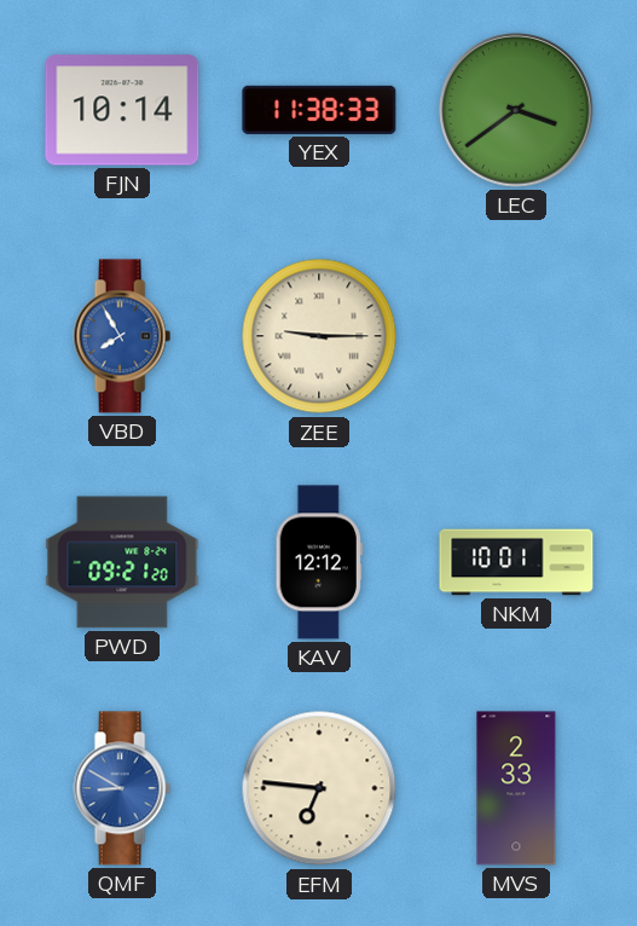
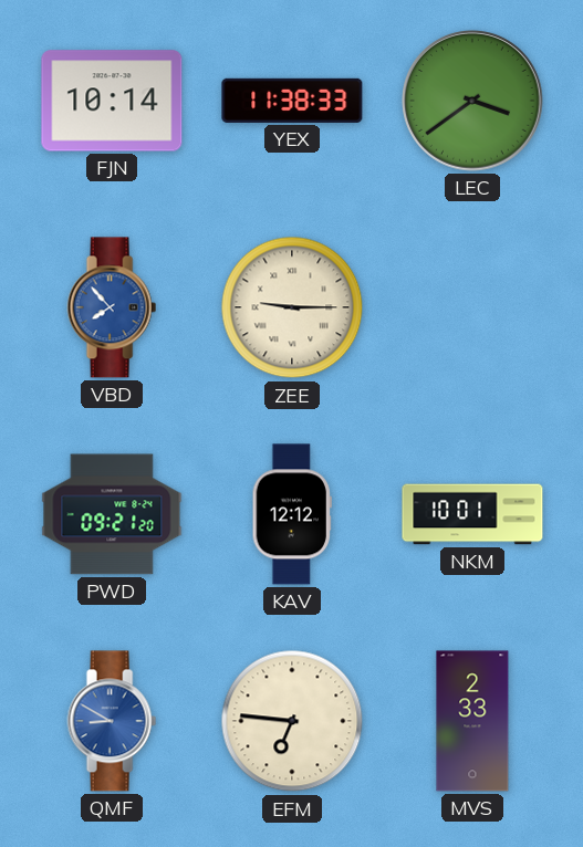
VBD: 7:55 -> 7:53
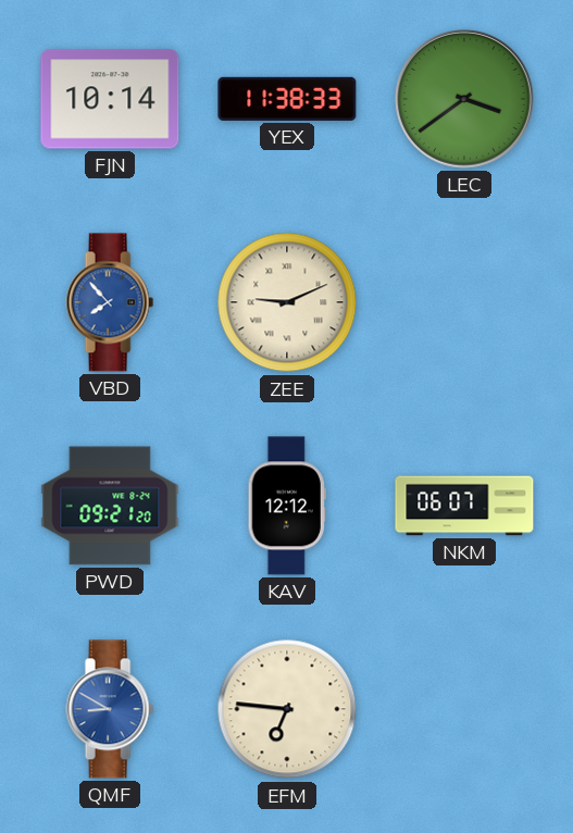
ZEE: 9:15 -> 9:11
NKM: 10:01 -> 06:07
MVS: 2:33 -> none
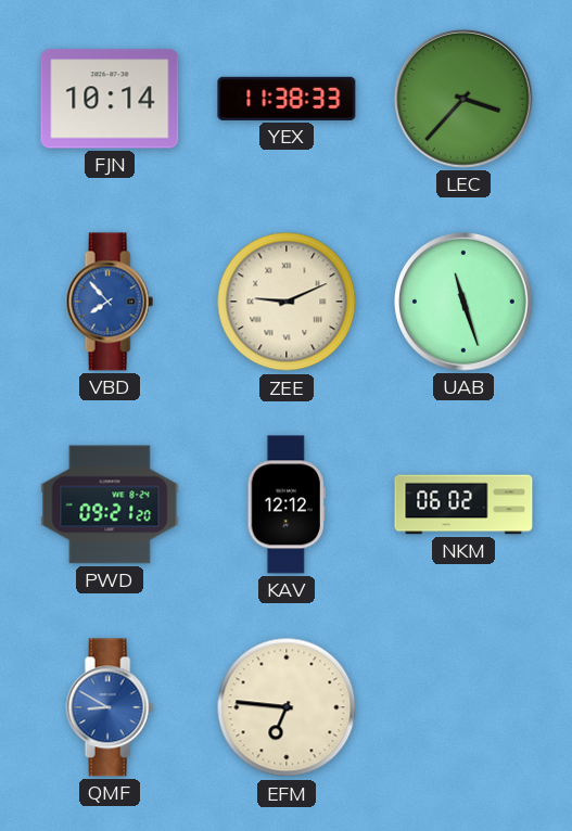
LEC: 3:39 -> 3:37
UAB: none -> 11:27
NKM: 06:07 -> 06:02
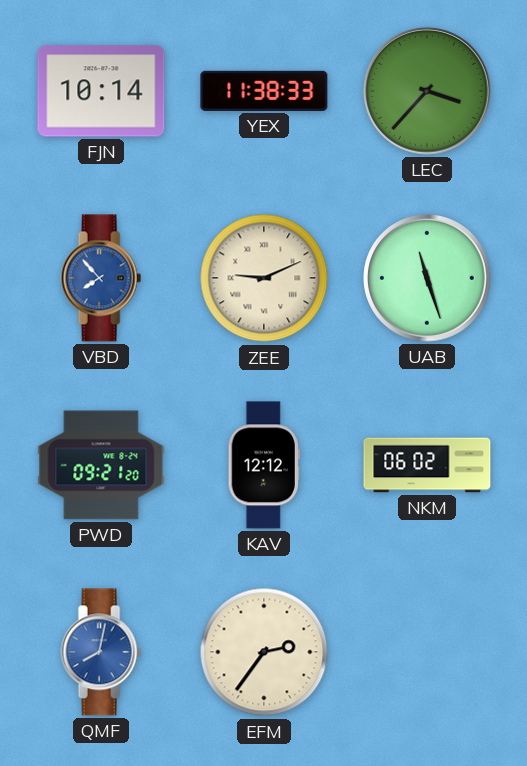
QMF: 8:50 -> 8:02
EFM: 6:46 -> 2:36
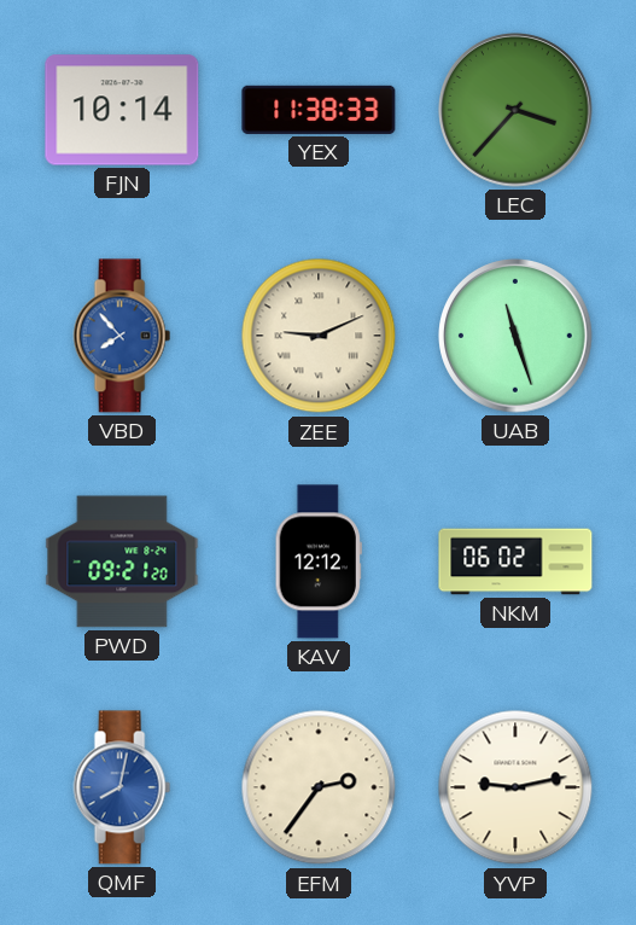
YVP: none -> 9:13
